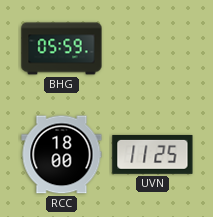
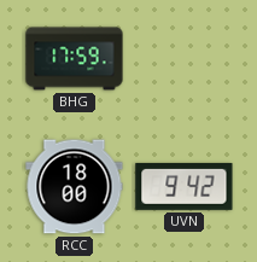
BHG: 05:59 -> 17:59
UVN: 11:25 -> 9:42
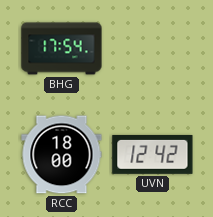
BHG: 17:59 -> 17:54
UVN: 9:42 -> 12:42
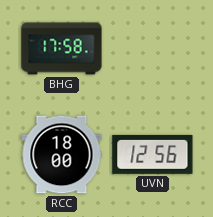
BHG: 17:54 -> 17:58
UVN: 12:42 -> 12:56
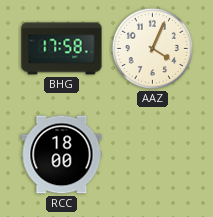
AAZ: none -> 4:04
UVN: 12:56 -> none
